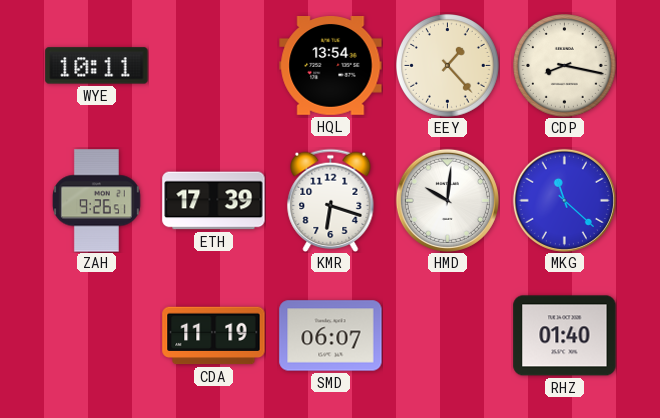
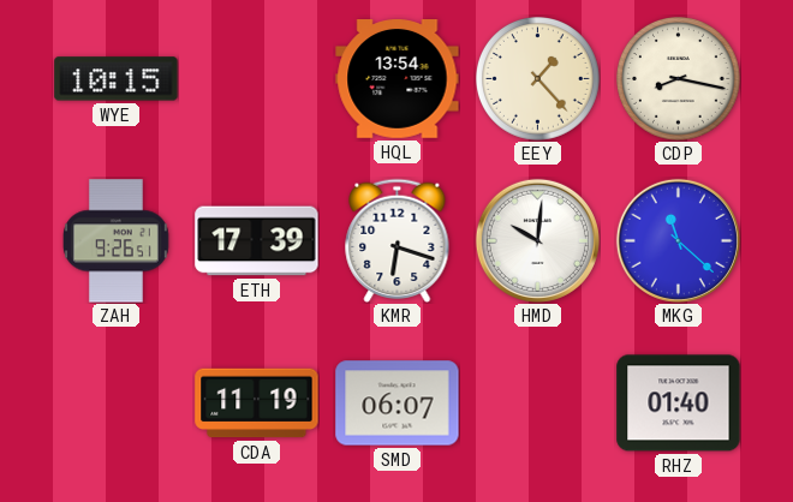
WYE: 10:11 -> 10:15
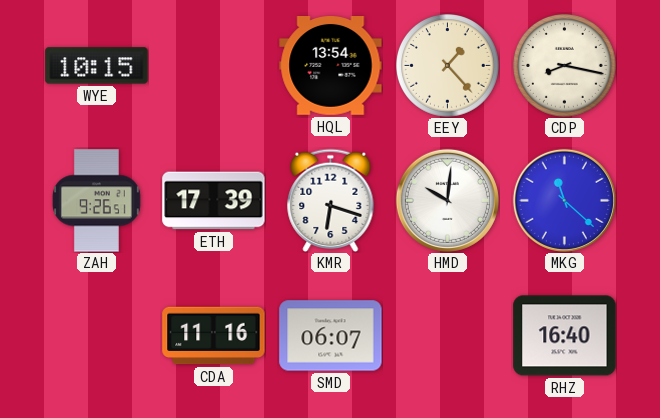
CDA: 11:19 -> 11:16
RHZ: 01:40 -> 16:40
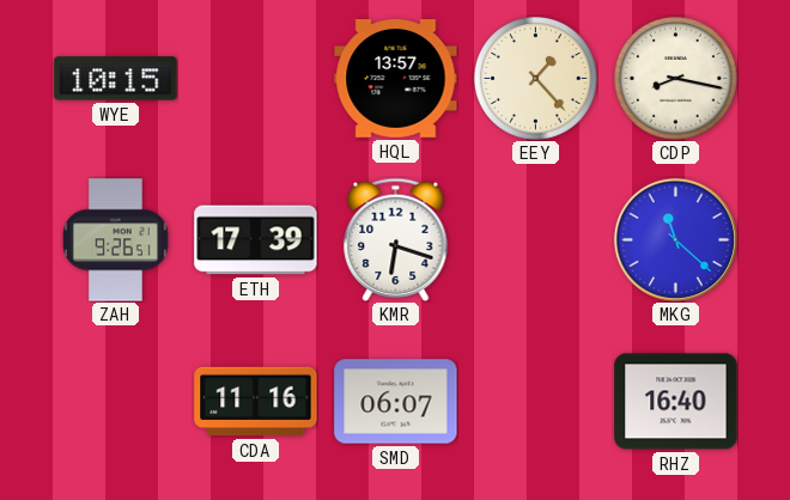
HQL: 13:54 -> 13:57
HMD: 10:01 -> none
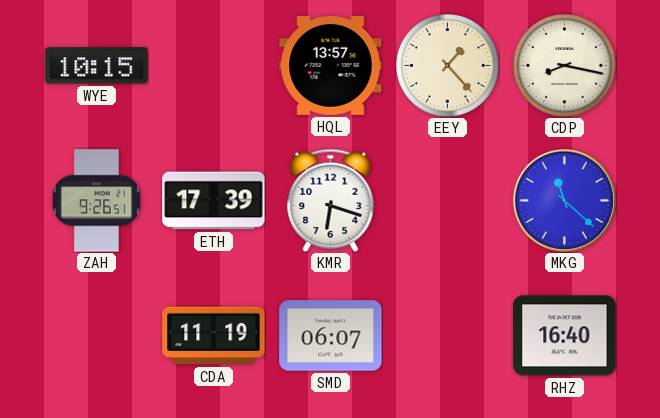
CDA: 11:16 -> 11:19
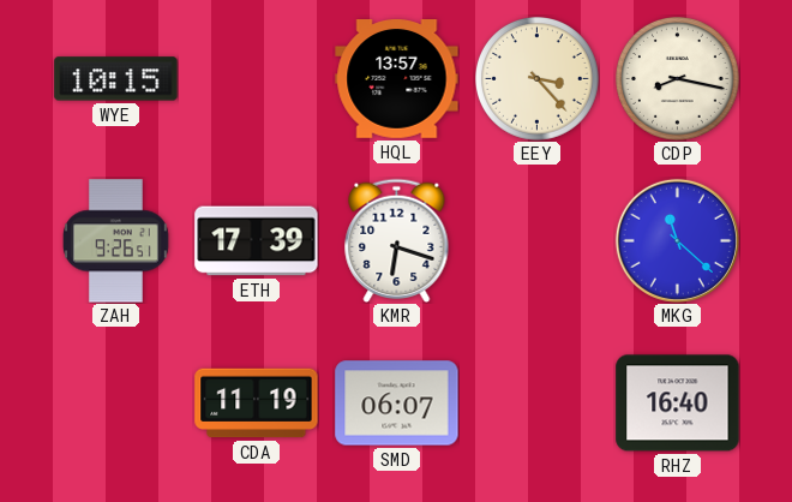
EEY: 1:23 -> 3:23
